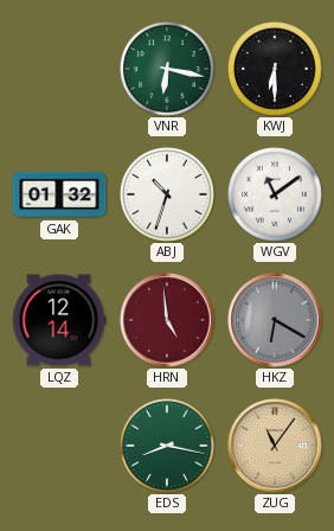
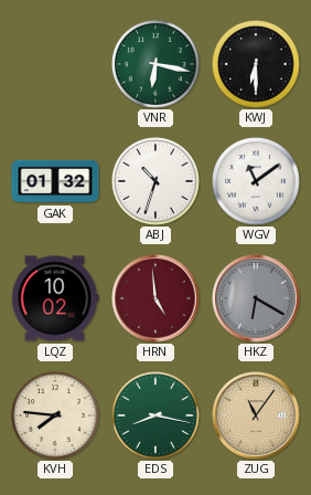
LQZ: 12:14 -> 10:02
KVH: none -> 7:46
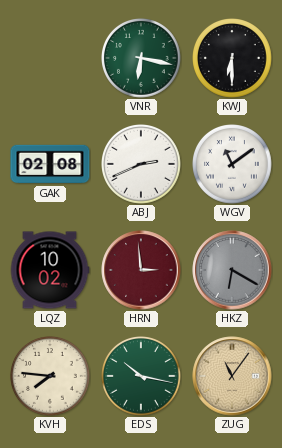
GAK: 01:32 -> 02:08
ABJ: 10:33 -> 2:41
HRN: 4:59 -> 2:59
EDS: 8:17 -> 10:17
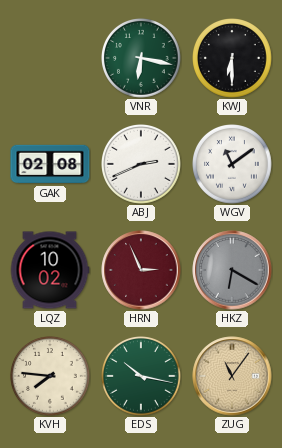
HRN: 2:59 -> 2:56
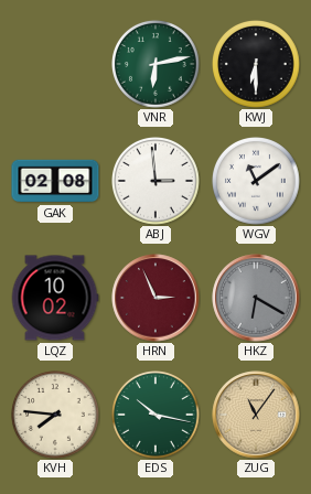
VNR: 6:17 -> 6:13
ABJ: 2:41 -> 2:59
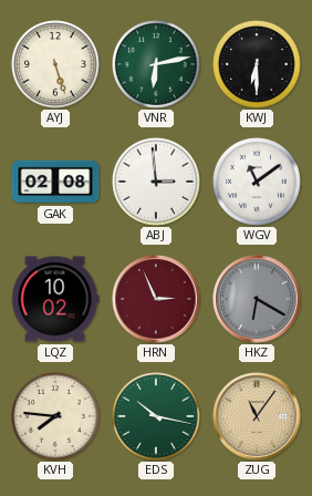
AYJ: none -> 5:27
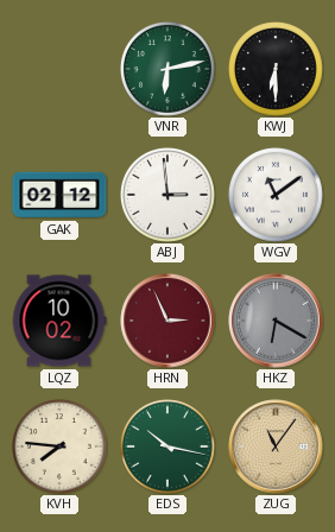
AYJ: 5:27 -> none
GAK: 02:08 -> 02:12
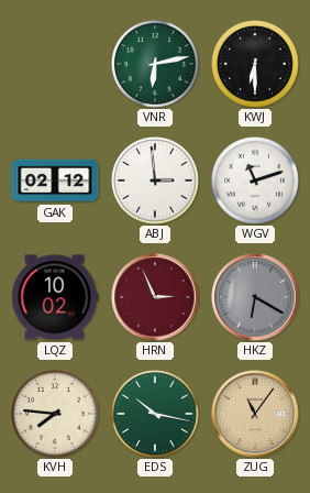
WGV: 11:09 -> 11:12
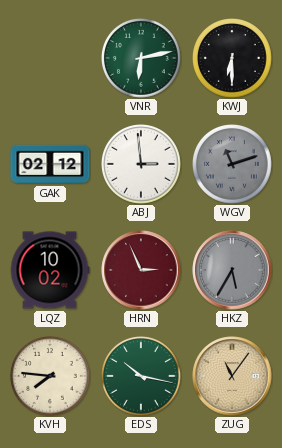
WGV dial: white -> grey
HKZ: 6:20 -> 5:35
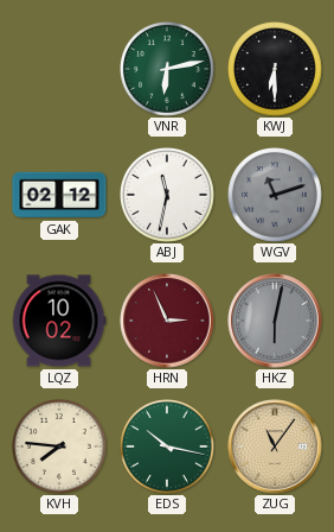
ABJ: 2:59 -> 11:32
HKZ: 5:35 -> 6:02
